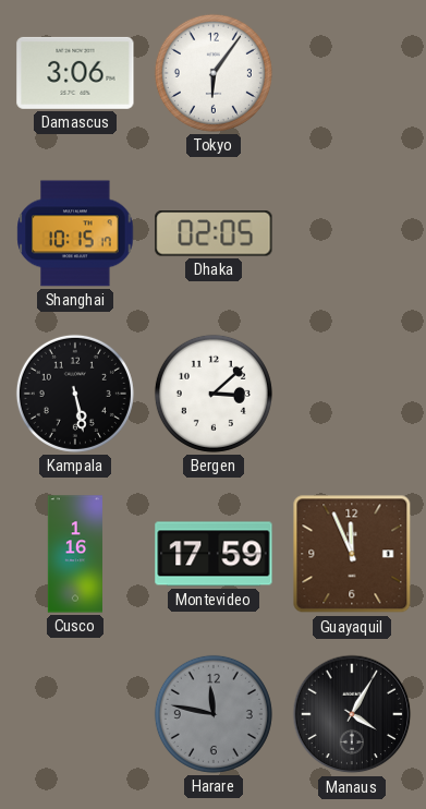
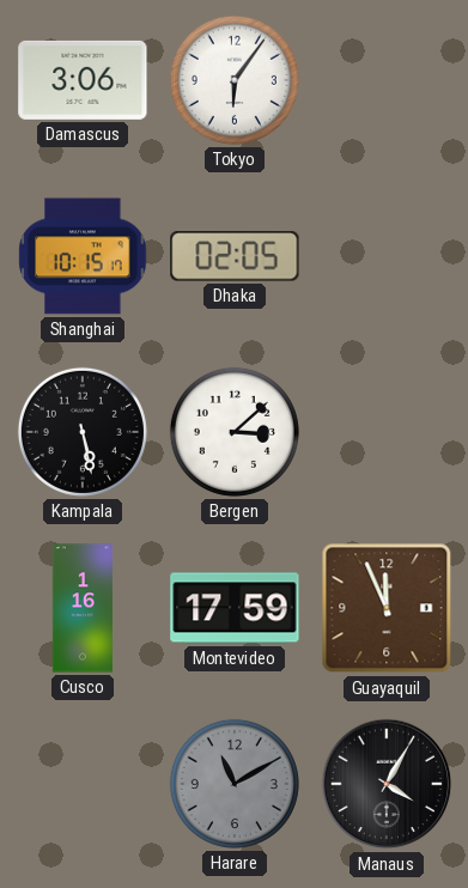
Harare: 11:47 -> 11:10
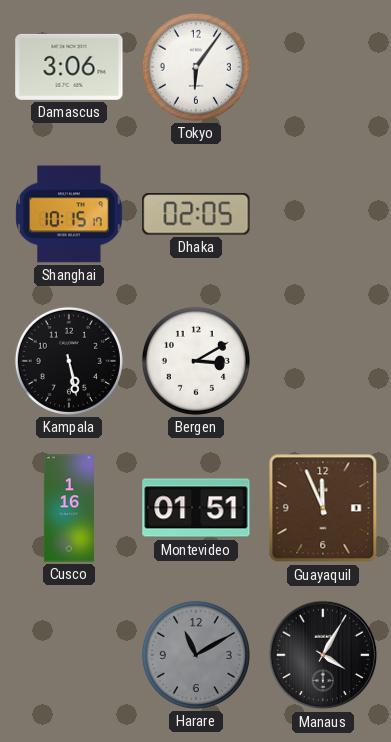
Bergen: 3:08 -> 3:10
Montevideo: 17:59 -> 01:51
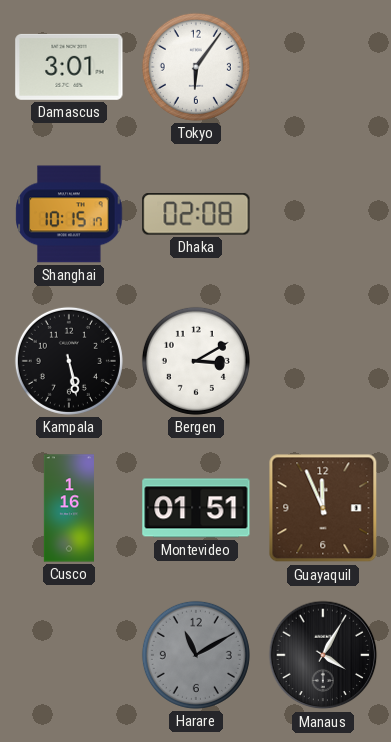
Damascus: 3:06 -> 3:01
Dhaka: 02:05 -> 02:08
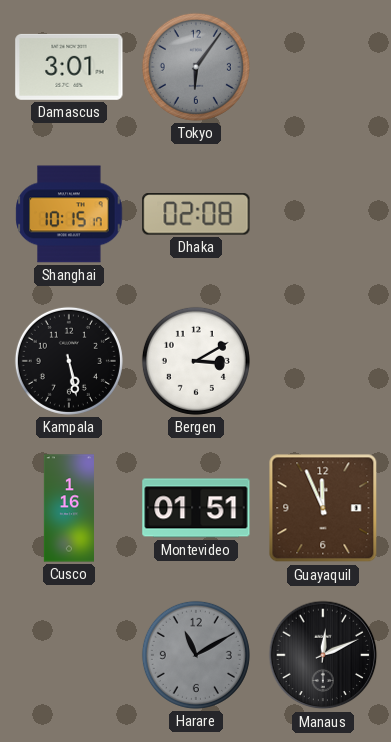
Tokyo dial: white -> grey
Manaus: 4:05 -> 12:11
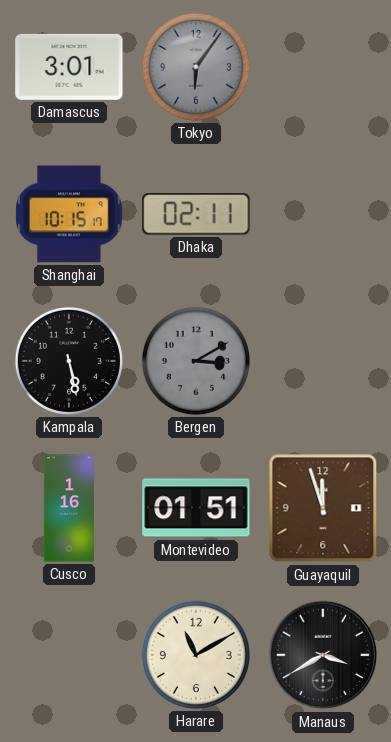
Dhaka: 02:08 -> 02:11
Bergen dial: white -> grey
Guayaquil: 11:56 -> 11:57
Harare dial: grey -> cream
Manaus: 12:11 -> 3:40
